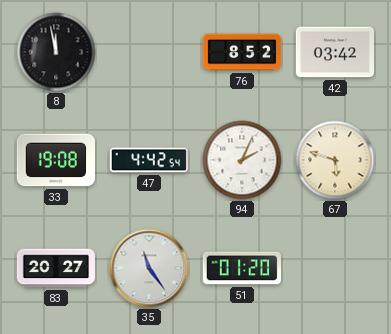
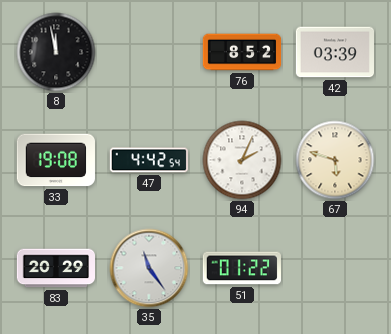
42: 03:42 -> 03:39
83: 20:27 -> 20:29
51: 01:20 -> 01:22
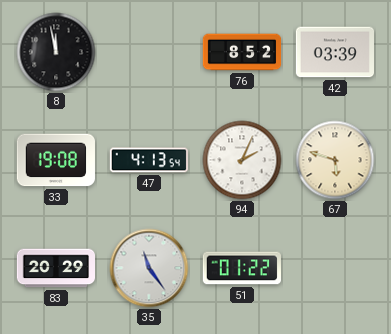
47: 4:42 -> 4:13
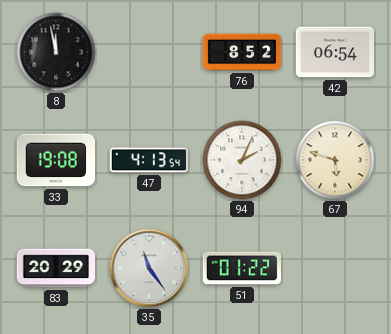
42: 03:39 -> 06:54
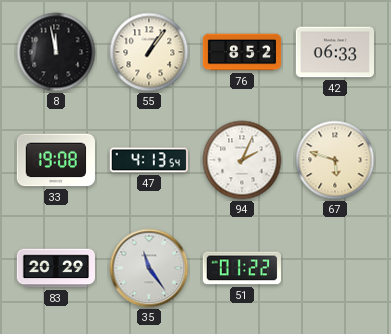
55: none -> 1:06
42: 06:54 -> 06:33
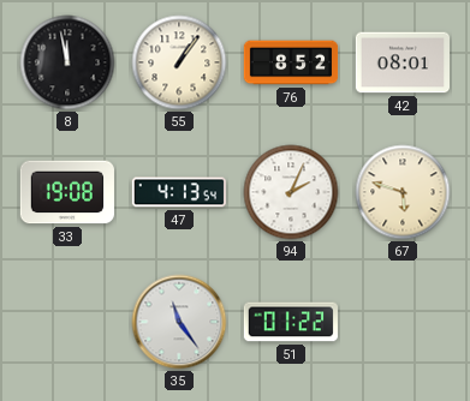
42: 06:33 -> 08:01
83: 20:29 -> none
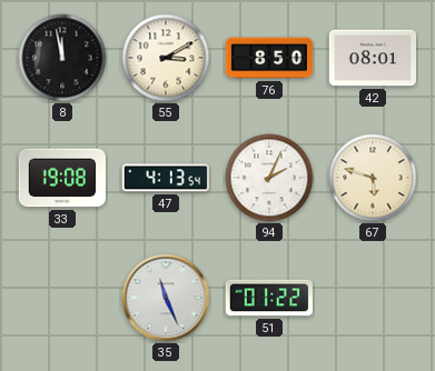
55: 1:06 -> 3:10
76: 8:52 -> 8:50
35: 11:24 -> 11:26
